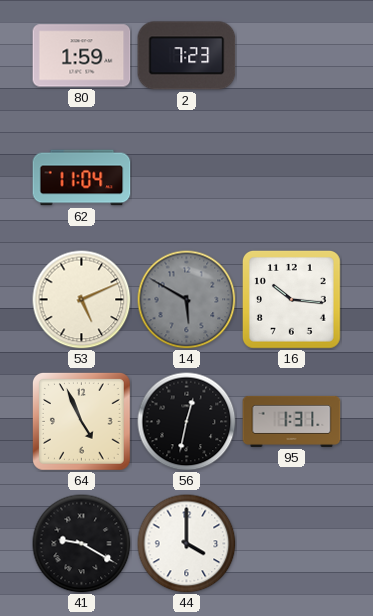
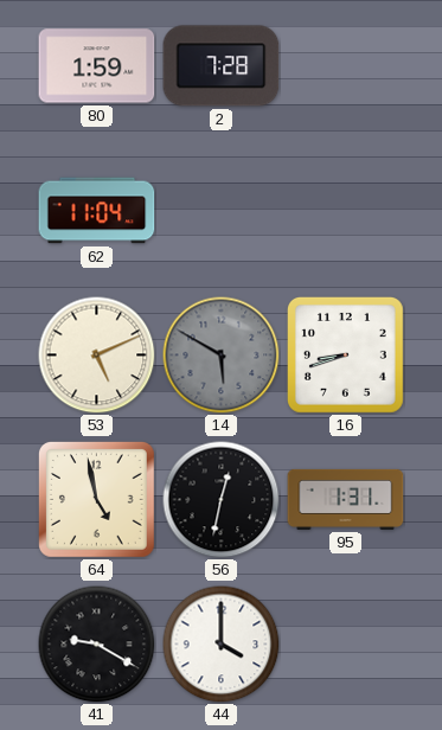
2: 7:23 -> 7:28
16: 10:16 -> 8:42
64: 4:56 -> 4:58
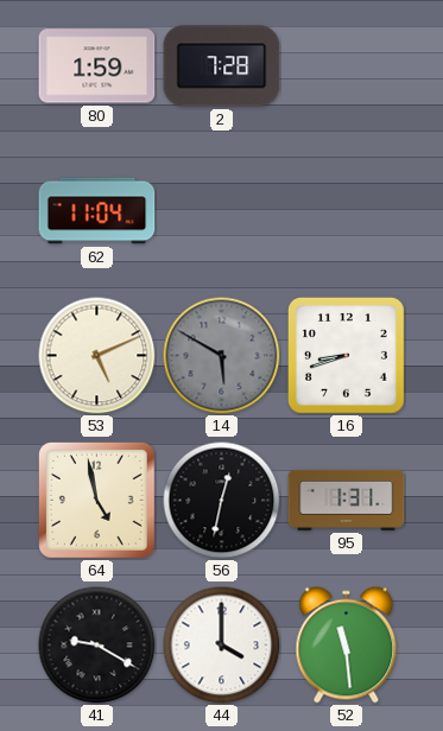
52: none -> 11:29
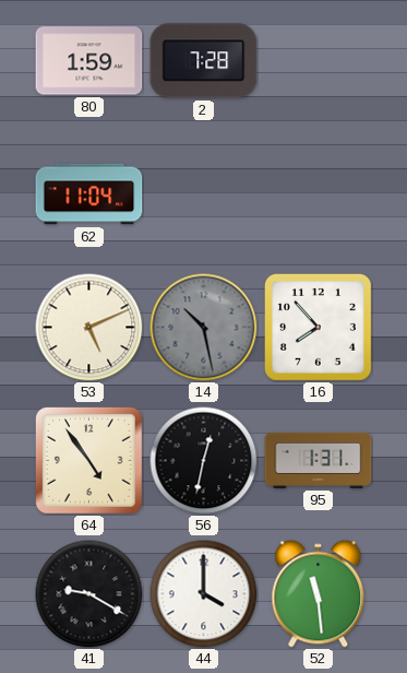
14: 5:50 -> 10:28
16: 8:42 -> 7:53
64: 4:58 -> 4:54
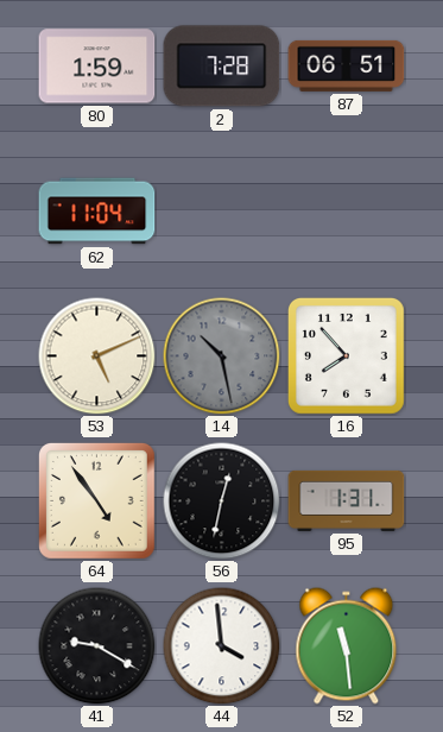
87: none -> 06:51
44: 4:00 -> 3:59
